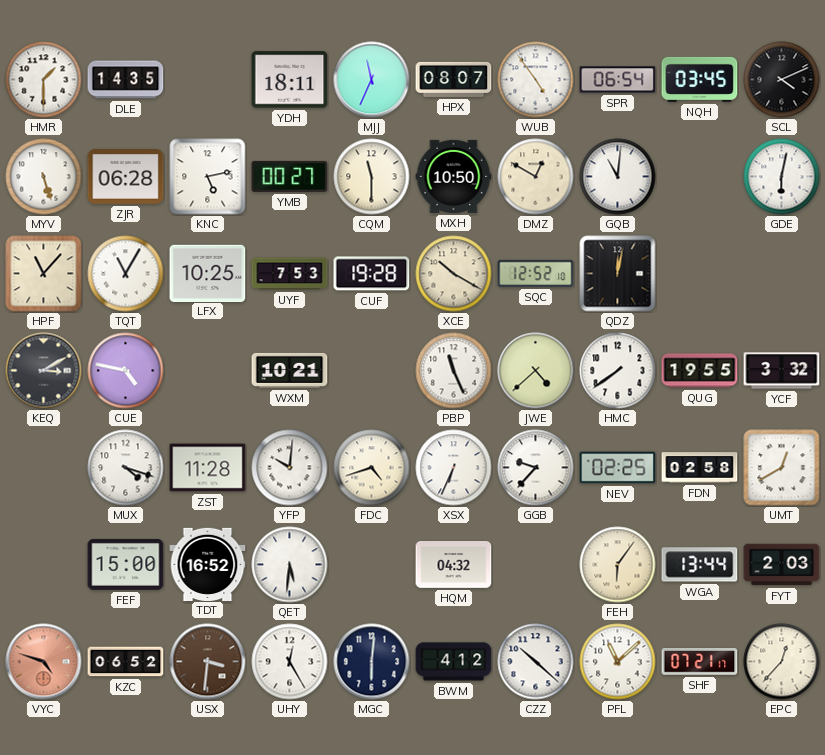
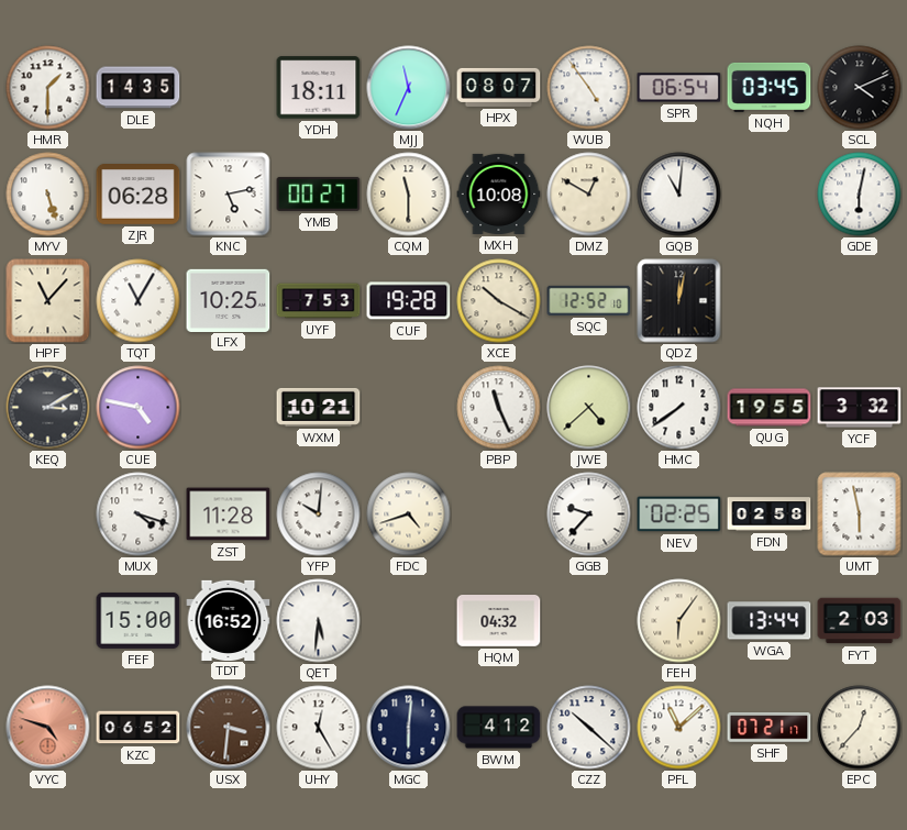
MXH: 10:50 -> 10:08
XSX: 6:34 -> none
UMT: 12:40 -> 5:58
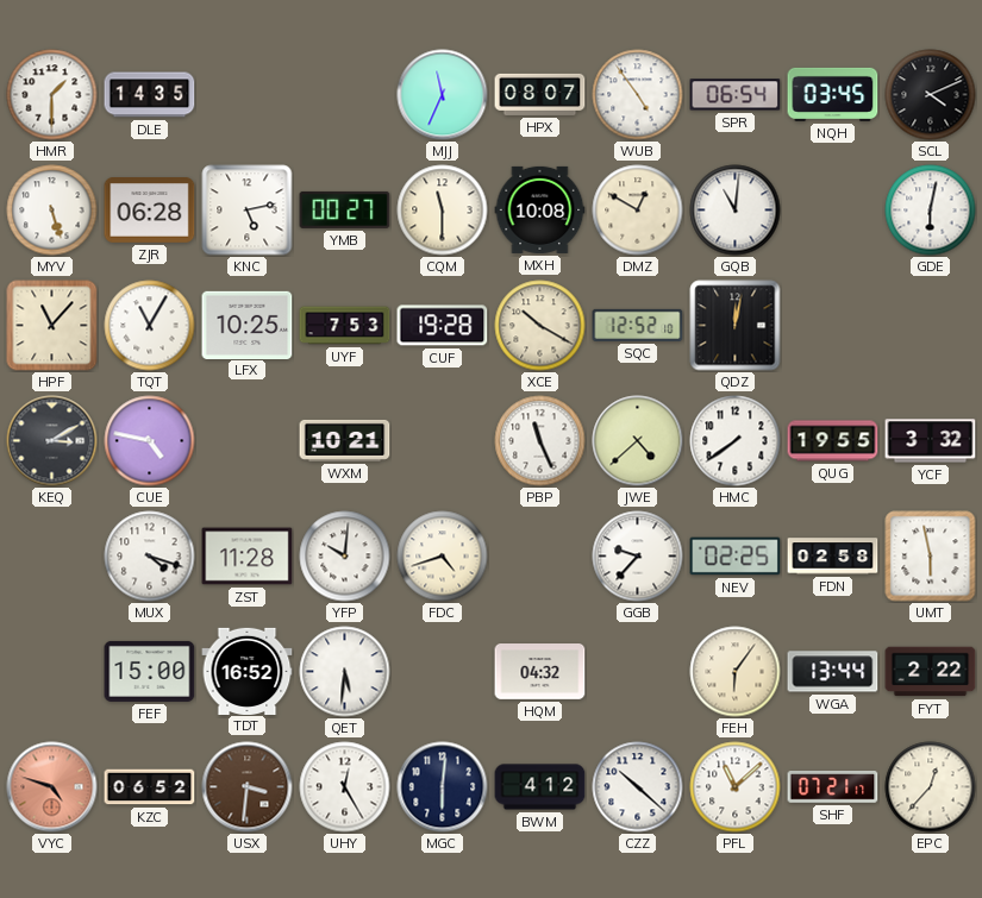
YDH: 18:11 -> none
FYT: 2:03 -> 2:22
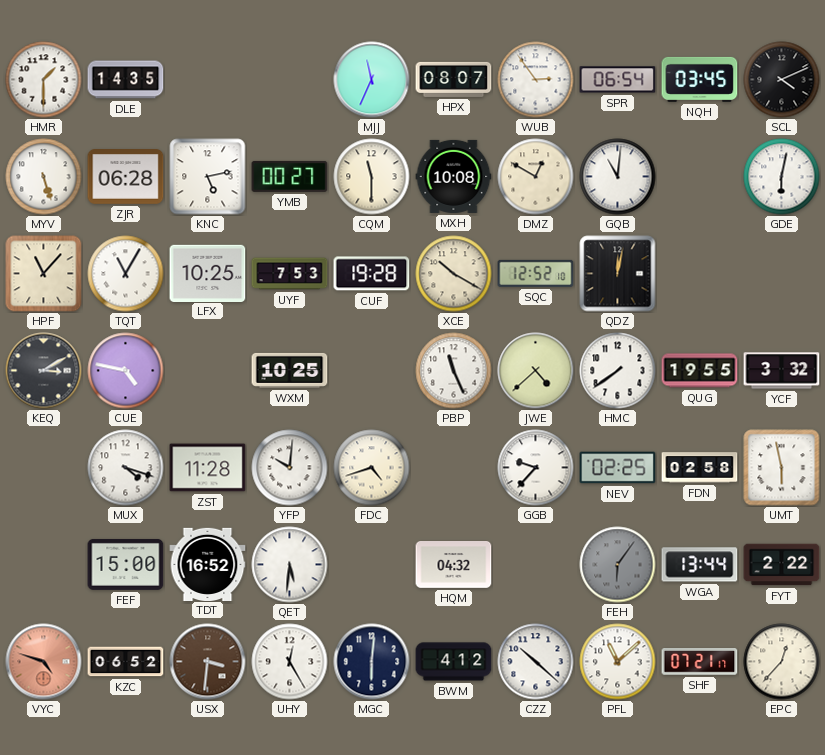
WUB: 4:54 -> 2:54
WXM: 10:21 -> 10:25
FEH dial: cream -> grey
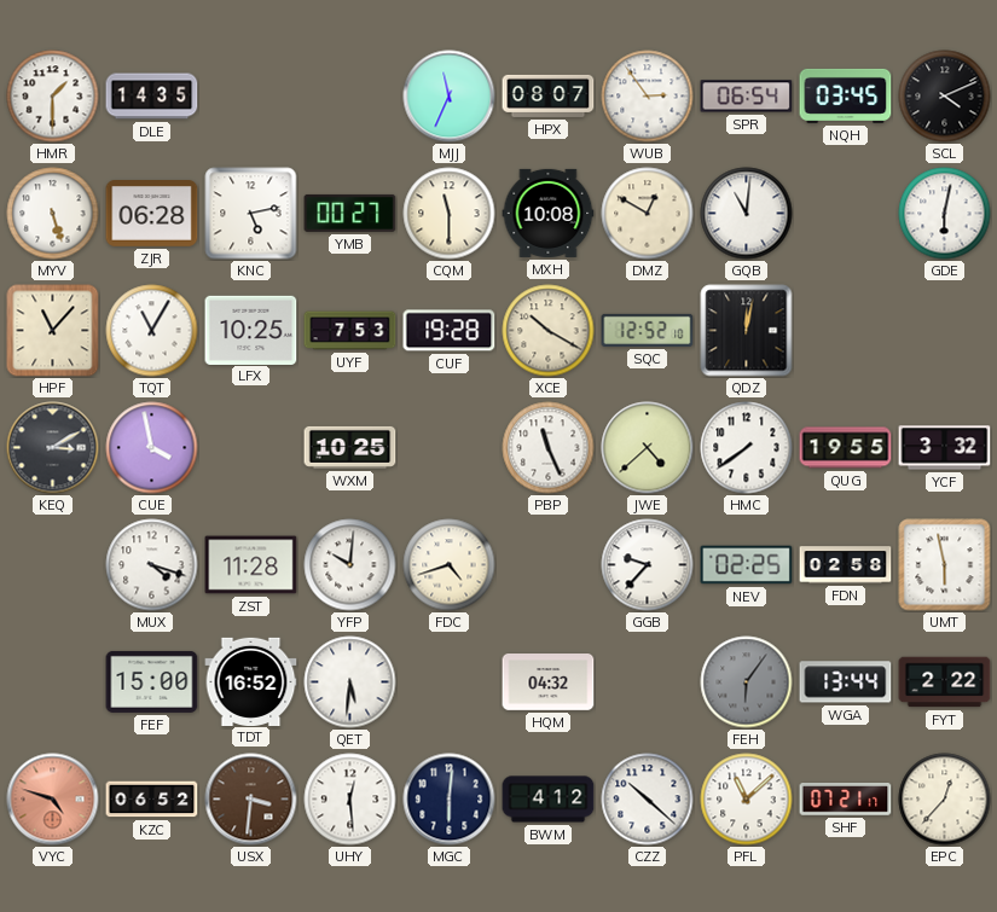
CUE: 4:47 -> 3:58
UHY: 12:25 -> 12:29
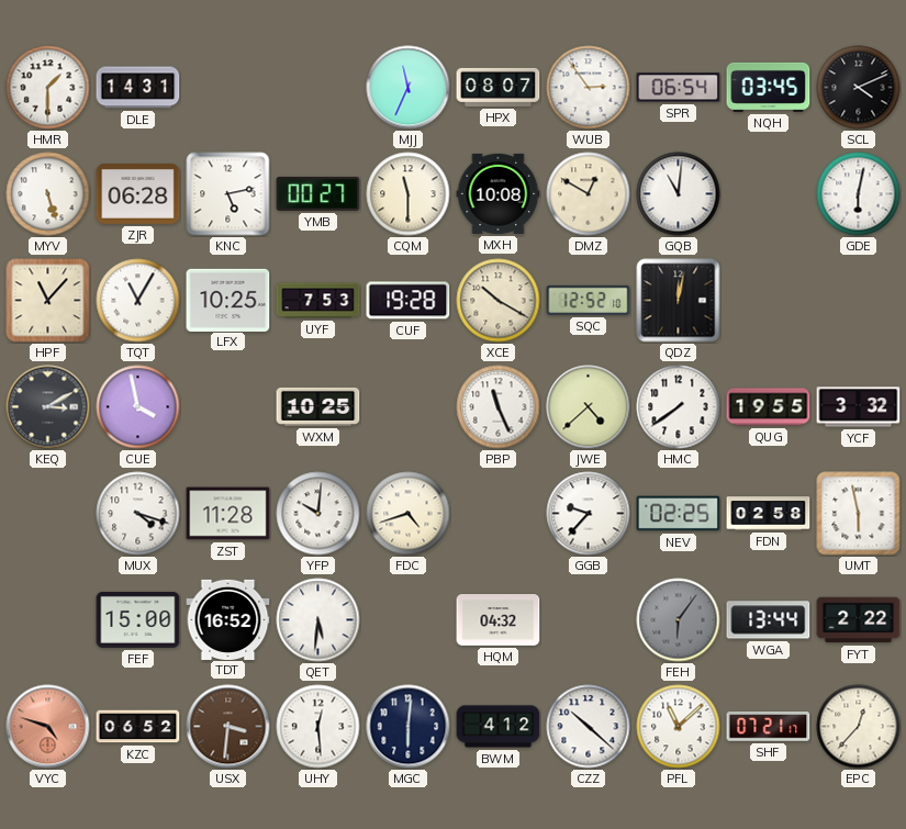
DLE: 14:35 -> 14:31
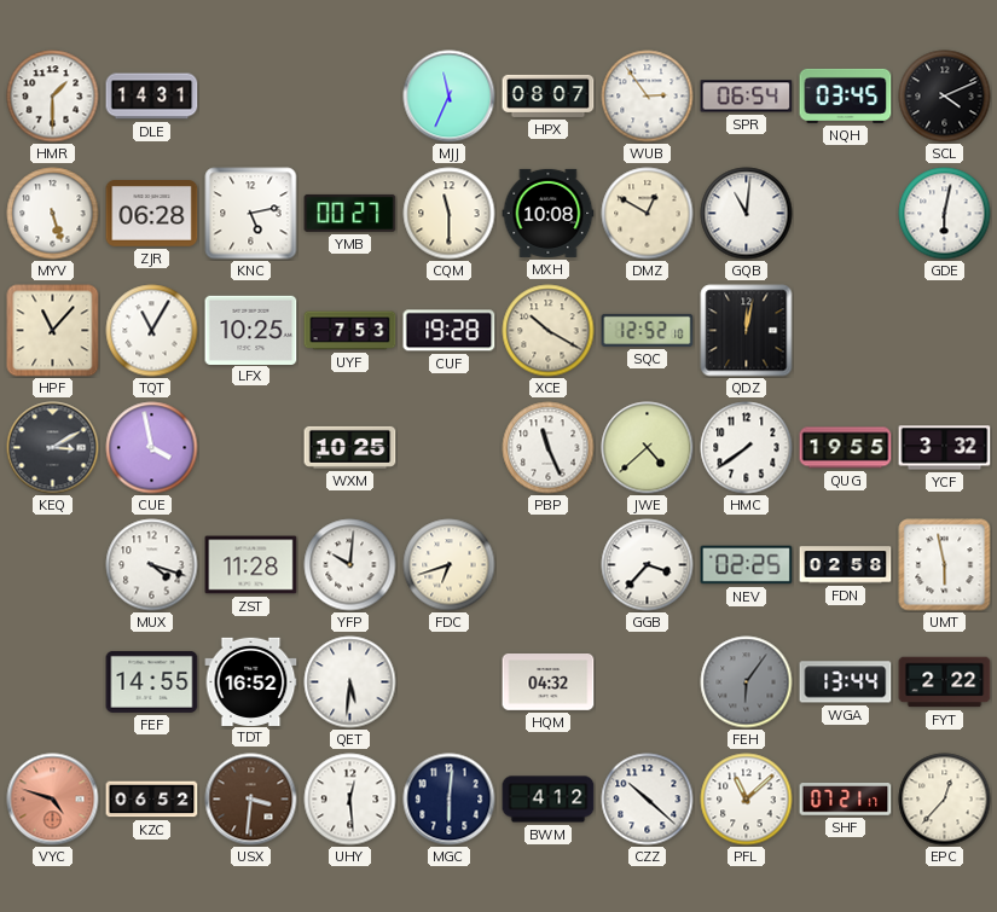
FDC: 4:42 -> 6:42
GGB: 9:37 -> 3:37
FEF: 15:00 -> 14:55
